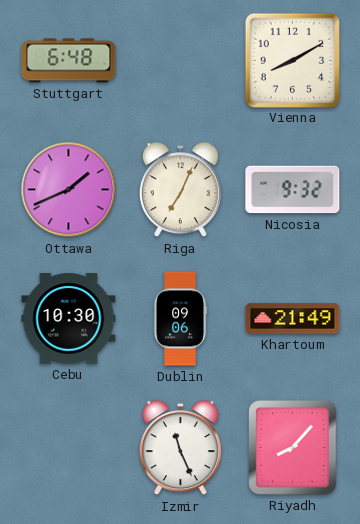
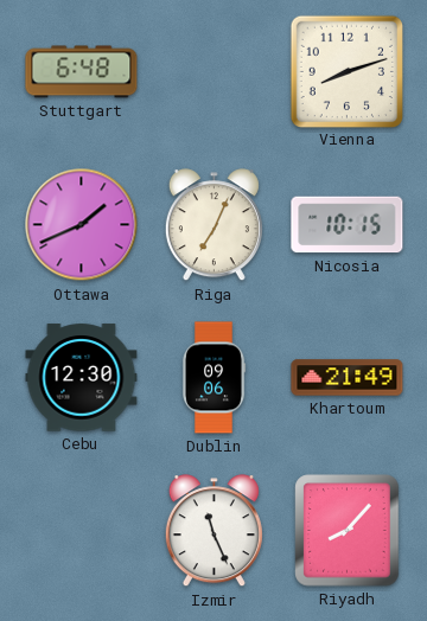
Vienna: 8:10 -> 8:12
Nicosia: 9:32 -> 10:15
Cebu: 10:30 -> 12:30
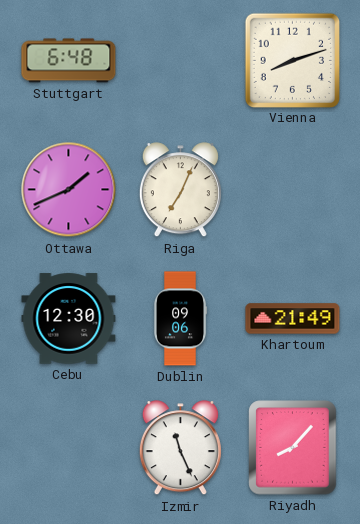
Nicosia: 10:15 -> none
